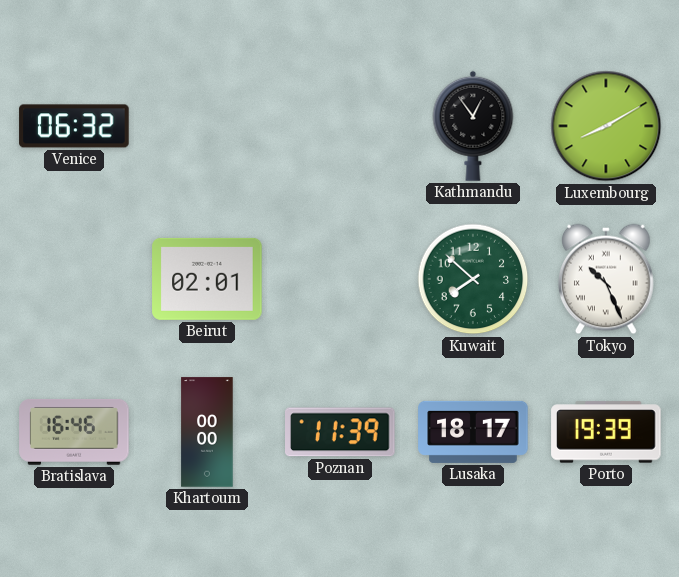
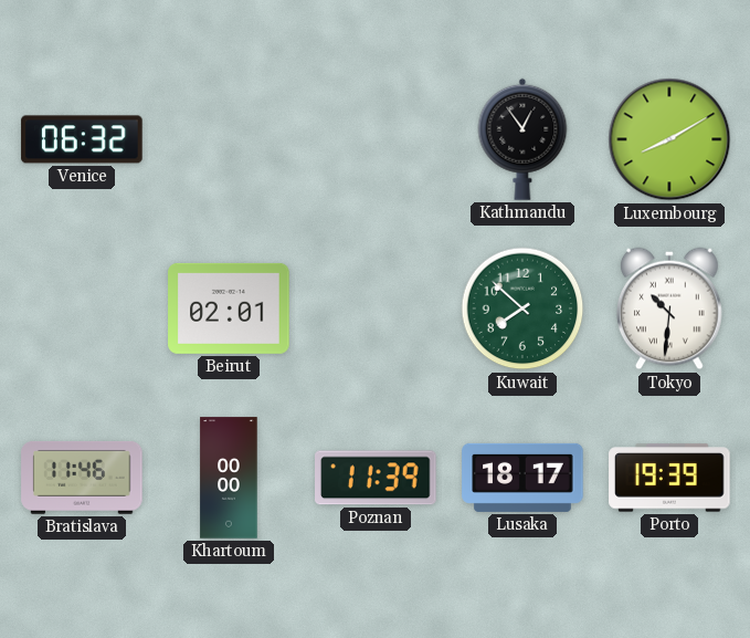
Tokyo: 10:26 -> 10:31
Bratislava: 16:46 -> 11:46
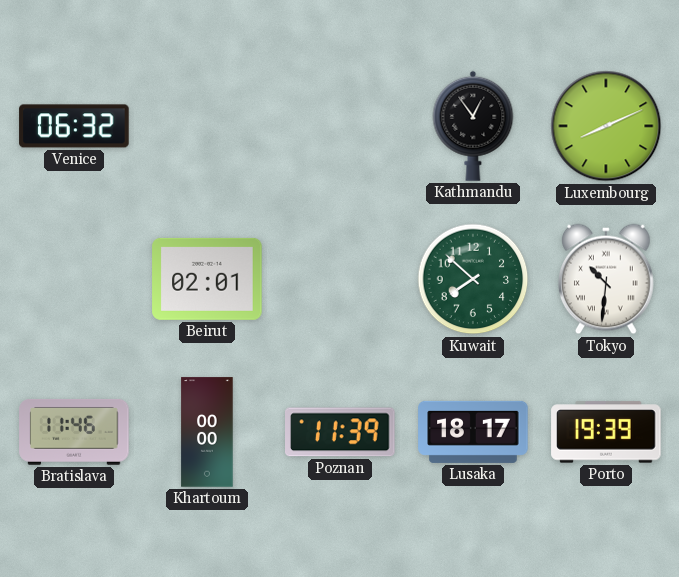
Luxembourg: 8:10 -> 8:11
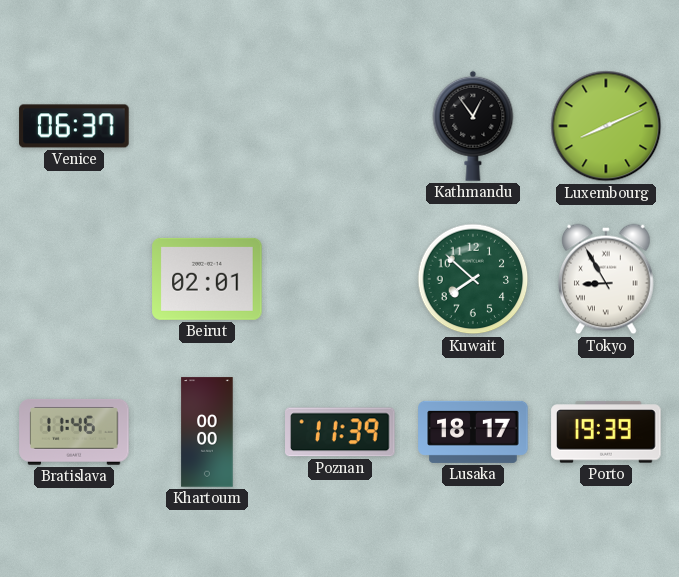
Venice: 06:32 -> 06:37
Tokyo: 10:31 -> 8:55
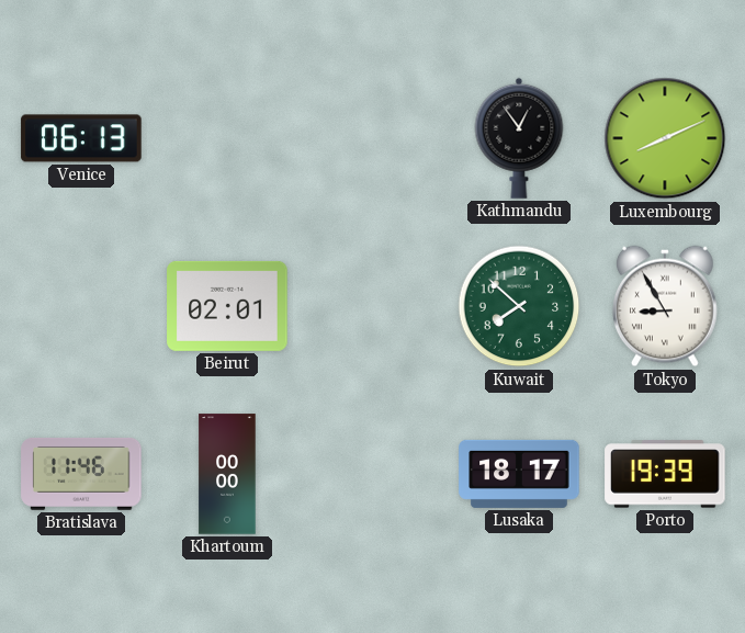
Venice: 06:37 -> 06:13
Poznan: 11:39 -> none
